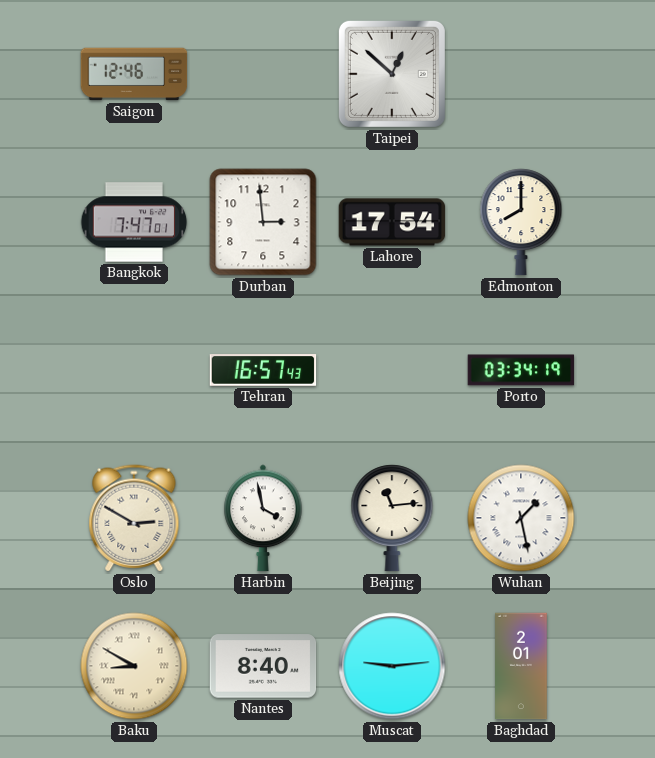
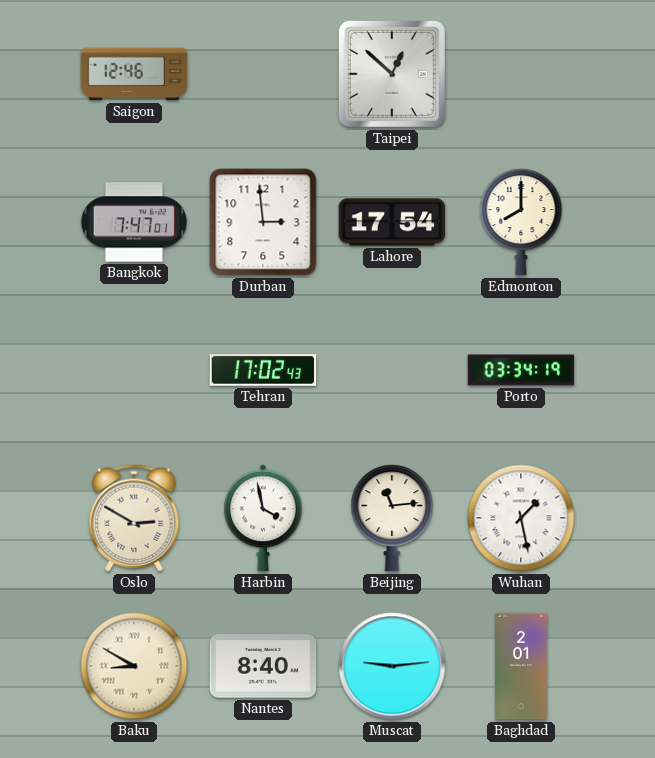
Tehran: 16:57 -> 17:02
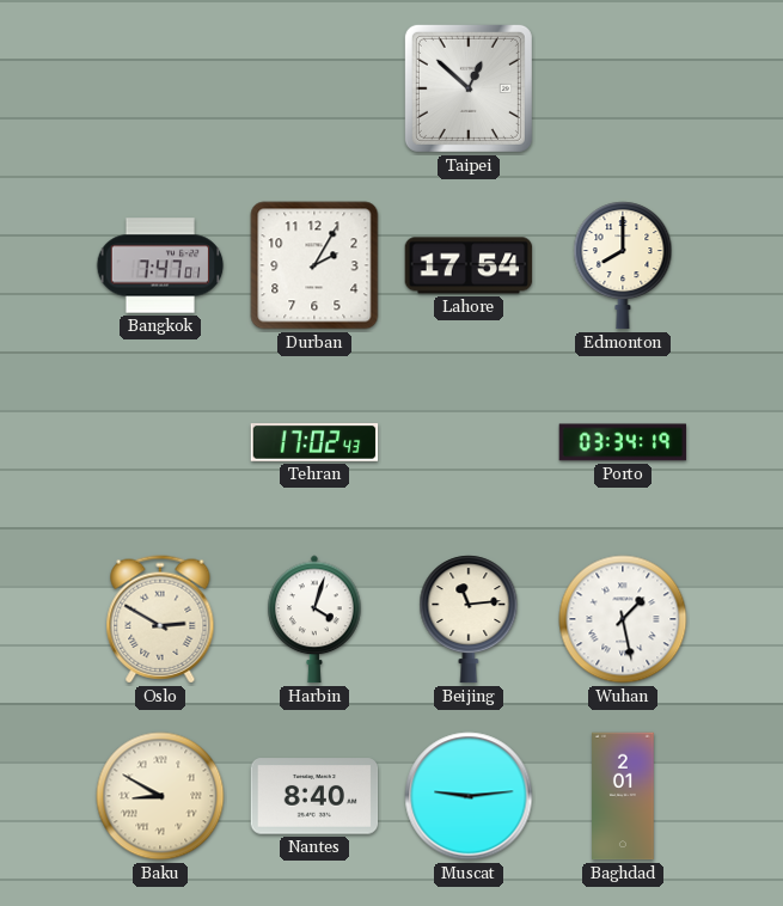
Saigon: 12:46 -> none
Durban: 2:59 -> 2:05
Harbin: 3:58 -> 4:03
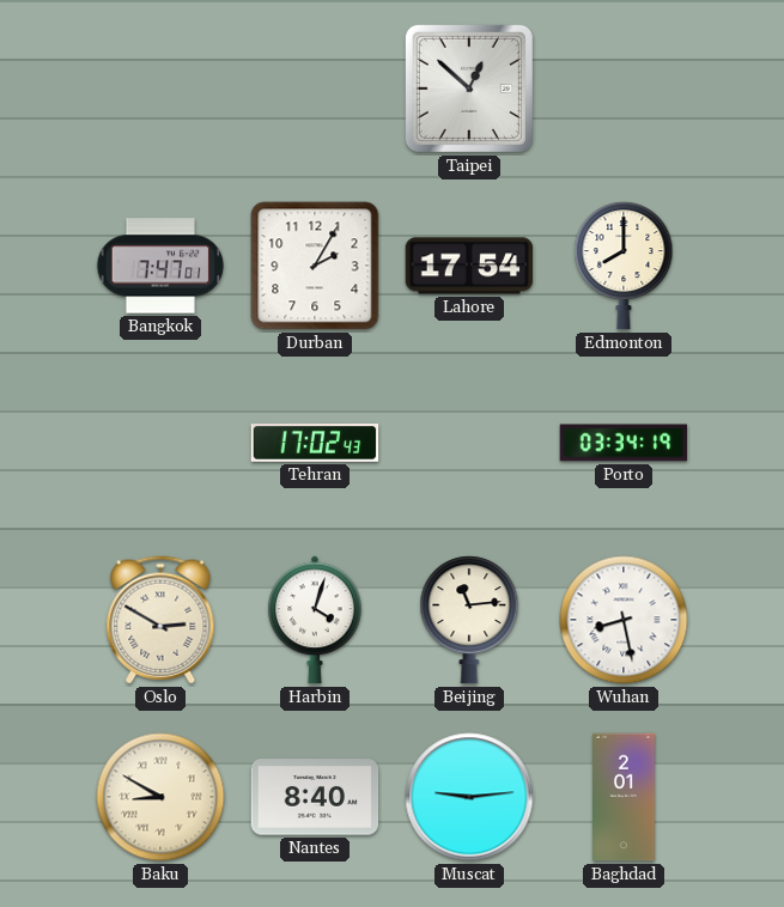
Wuhan: 1:28 -> 8:28
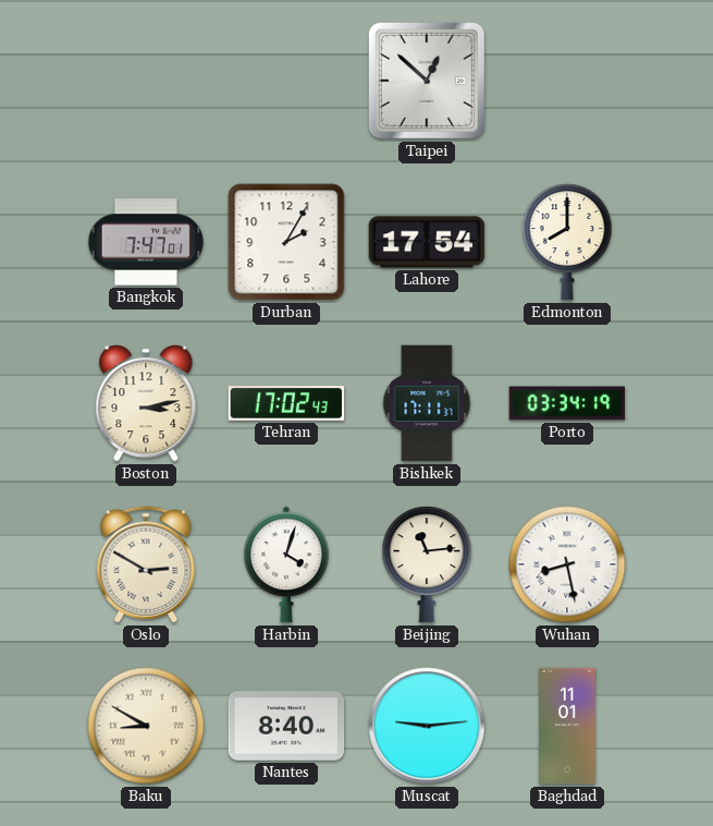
Boston: none -> 3:13
Bishkek: none -> 17:11
Baghdad: 2:01 -> 11:01
